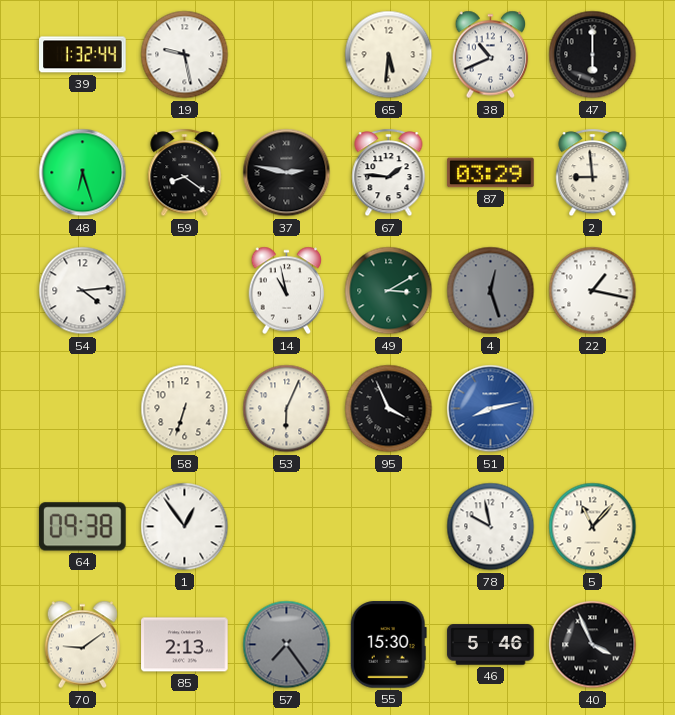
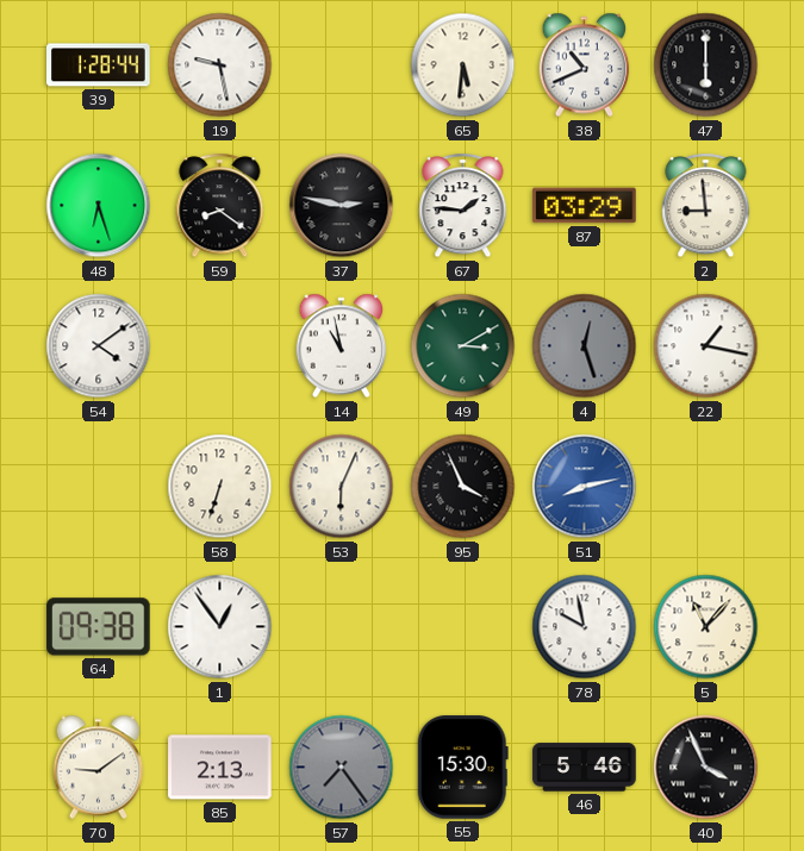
39: 1:32 -> 1:28
54: 4:14 -> 4:09
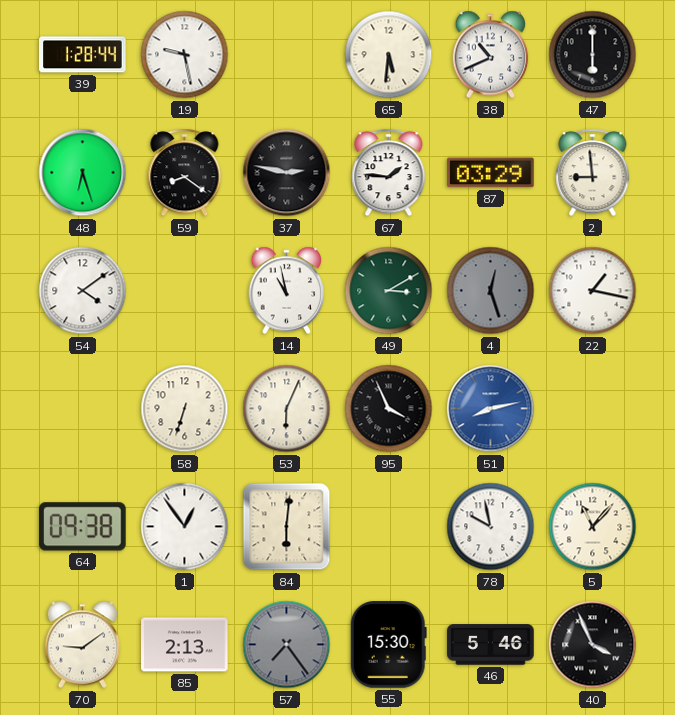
84: none -> 6:01
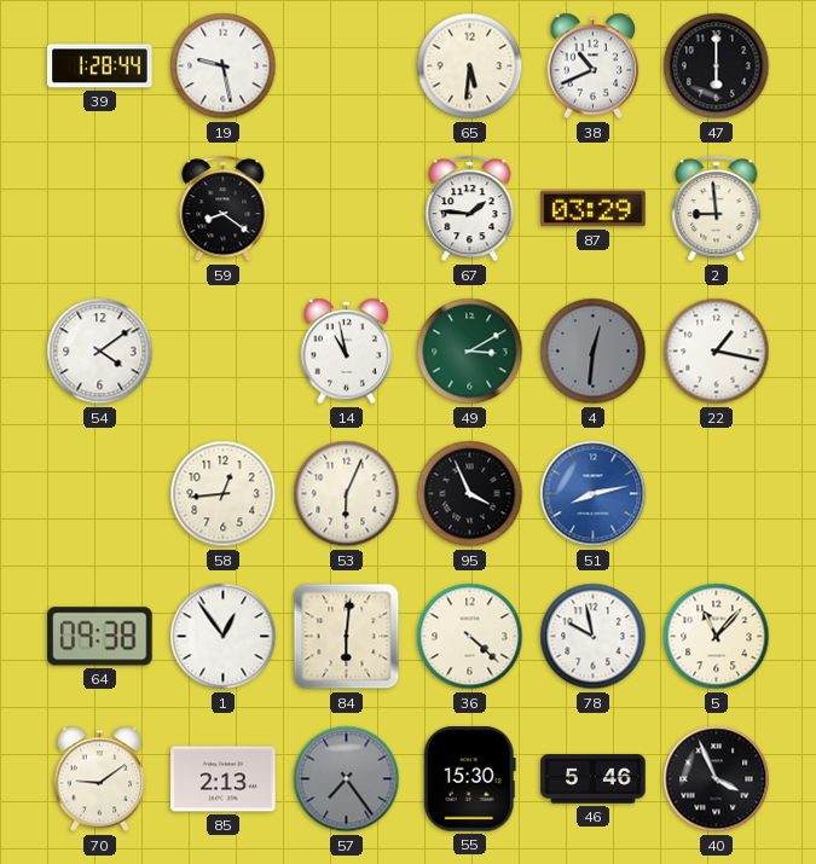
48: 6:27 -> none
37: 2:47 -> none
4: 12:27 -> 12:31
58: 6:33 -> 12:44
36: none -> 4:22
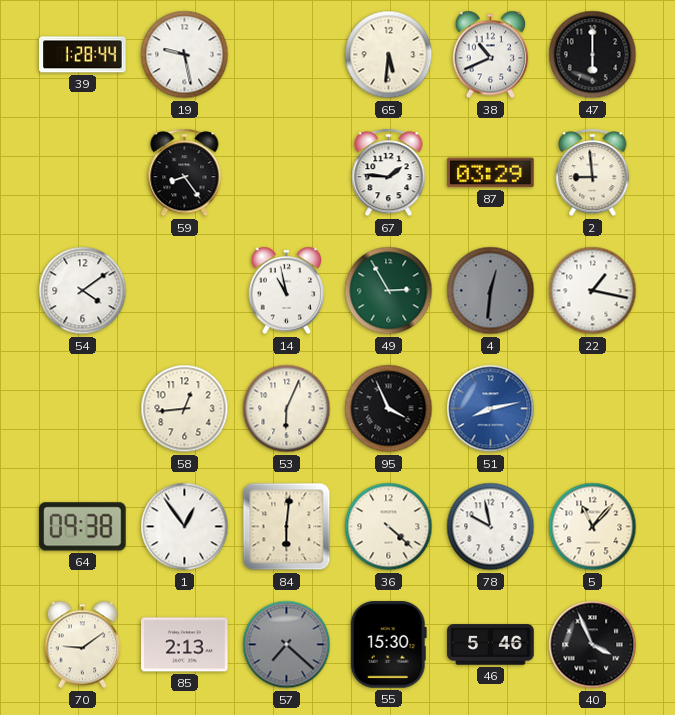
59: 8:21 -> 8:24
49: 3:10 -> 2:55
57: 7:24 -> 7:22
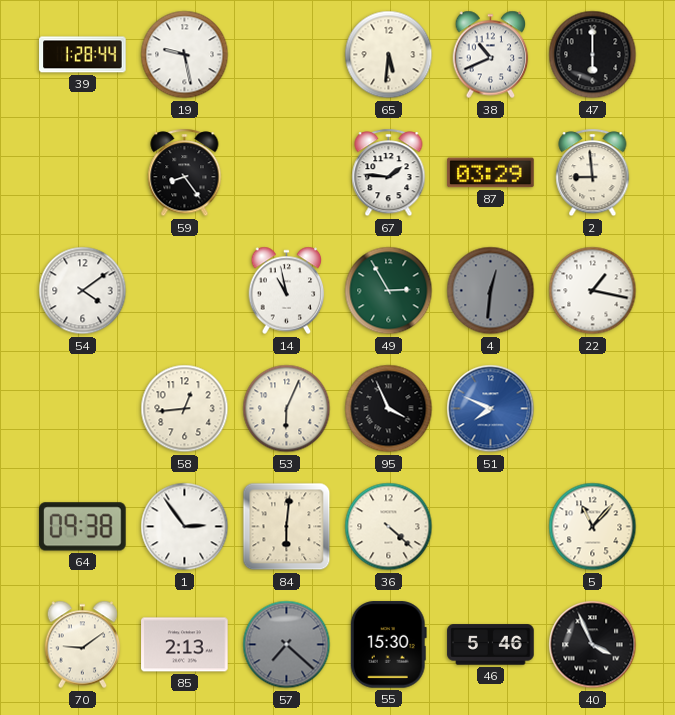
51: 8:13 -> 7:49
1: 12:54 -> 2:54
78: 9:58 -> none
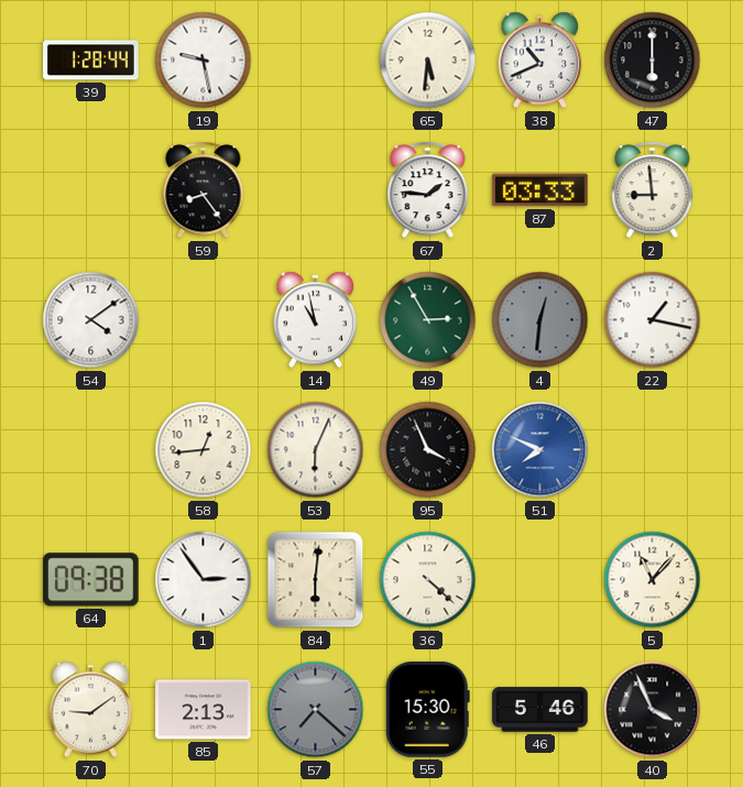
87: 03:29 -> 03:33
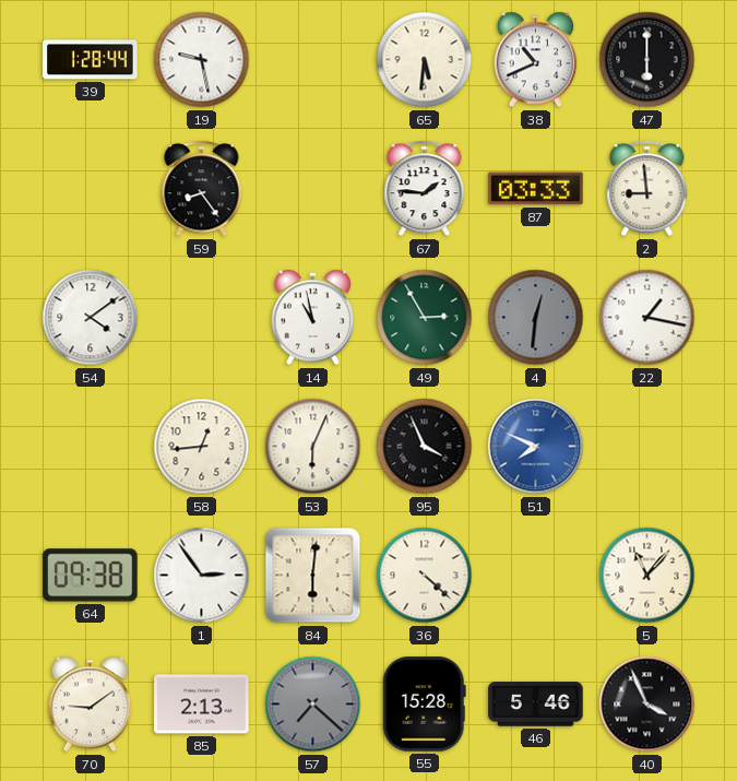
55: 15:30 -> 15:28
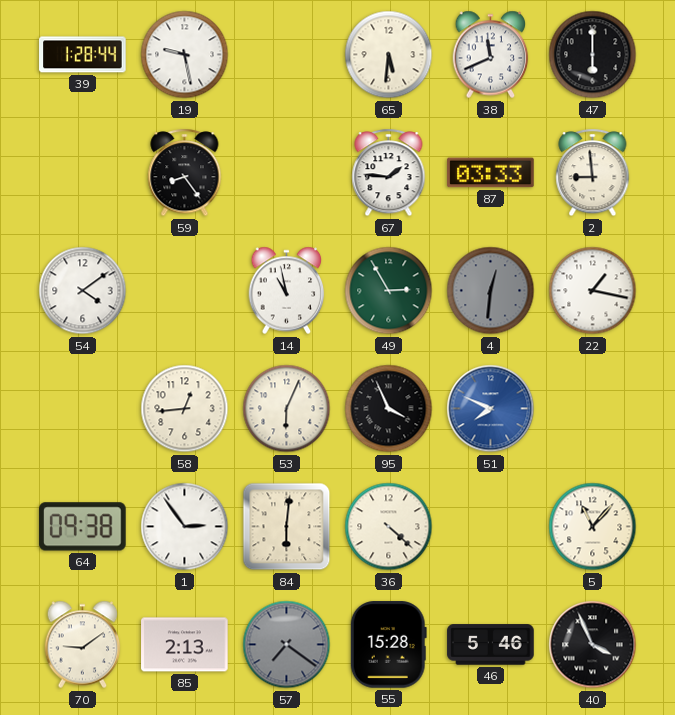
38: 10:41 -> 11:41
57: 7:22 -> 7:21
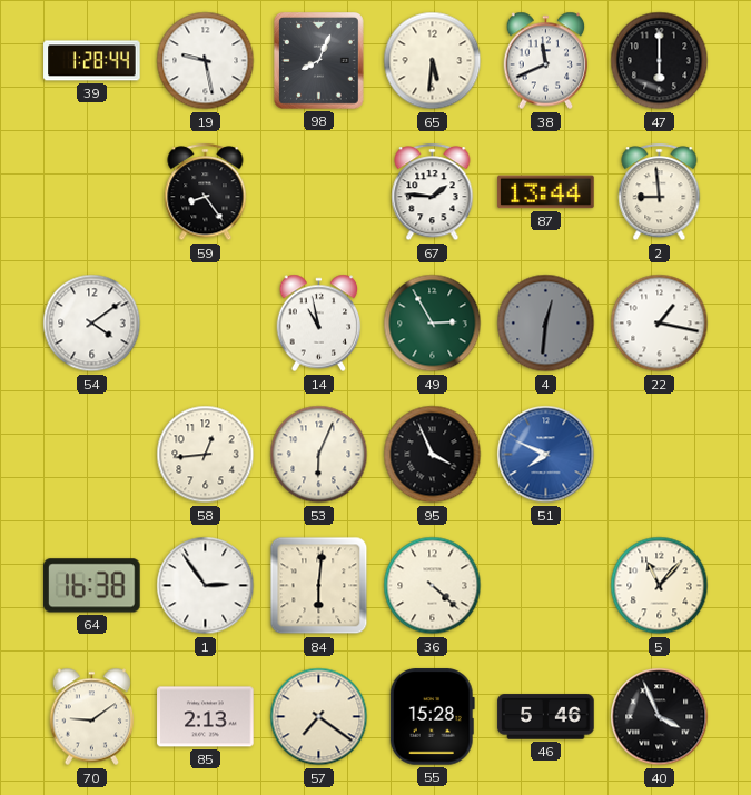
98: none -> 8:04
87: 03:33 -> 13:44
64: 09:38 -> 16:38
57 dial: grey -> cream
